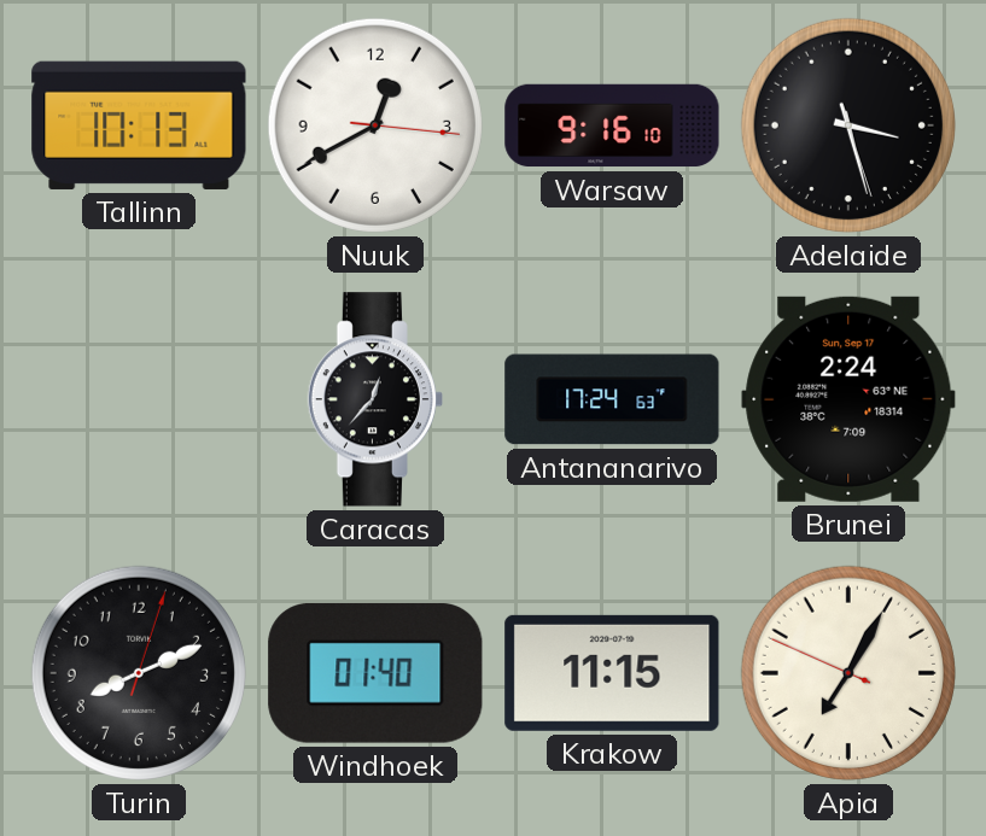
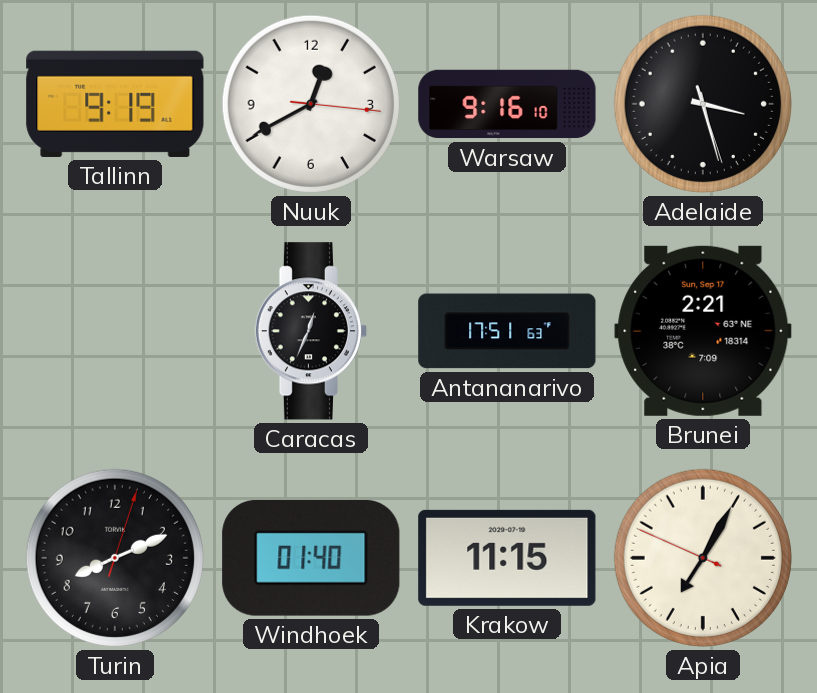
Tallinn: 10:13 -> 9:19
Caracas: 12:37 -> 12:34
Antananarivo: 17:24 -> 17:51
Brunei: 2:24 -> 2:21
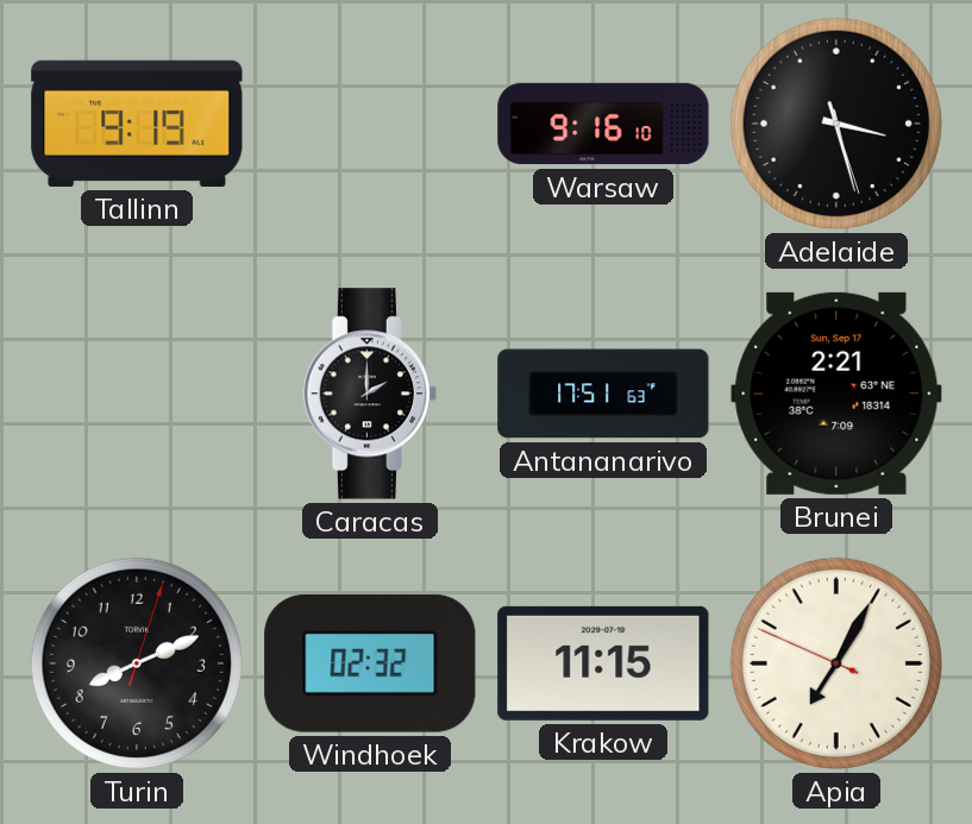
Nuuk: 12:40 -> none
Caracas: 12:34 -> 2:00
Windhoek: 01:40 -> 02:32
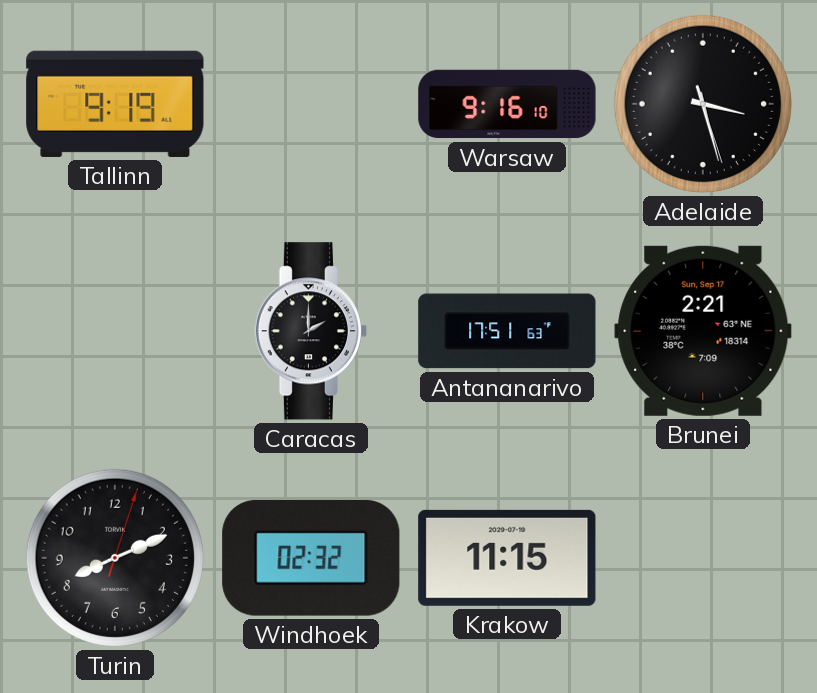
Apia: 7:04 -> none
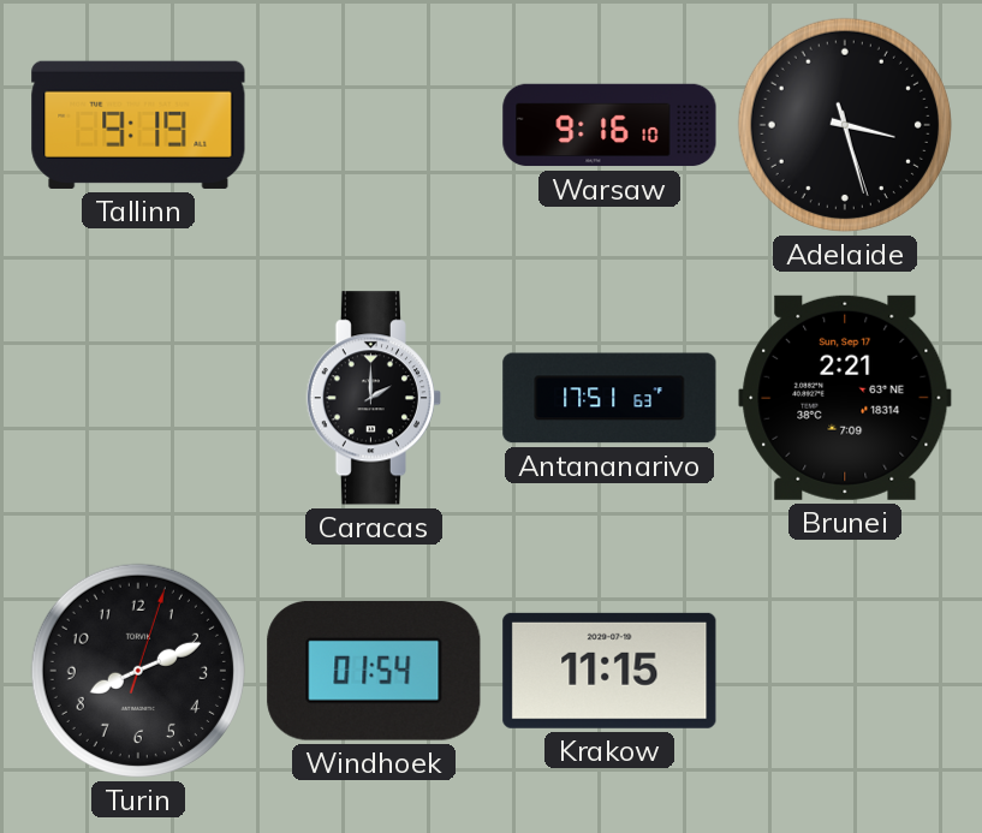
Windhoek: 02:32 -> 01:54
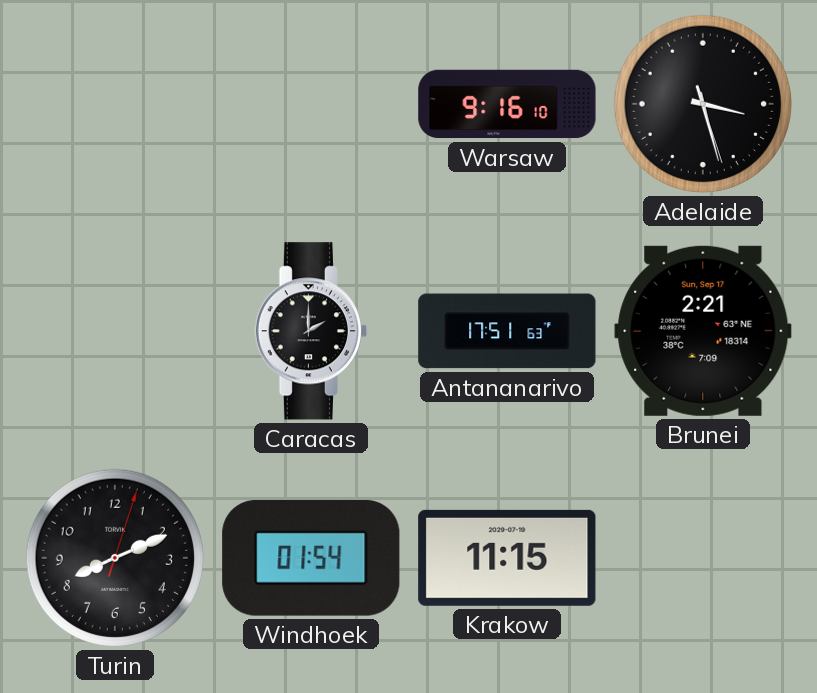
Tallinn: 9:19 -> none
